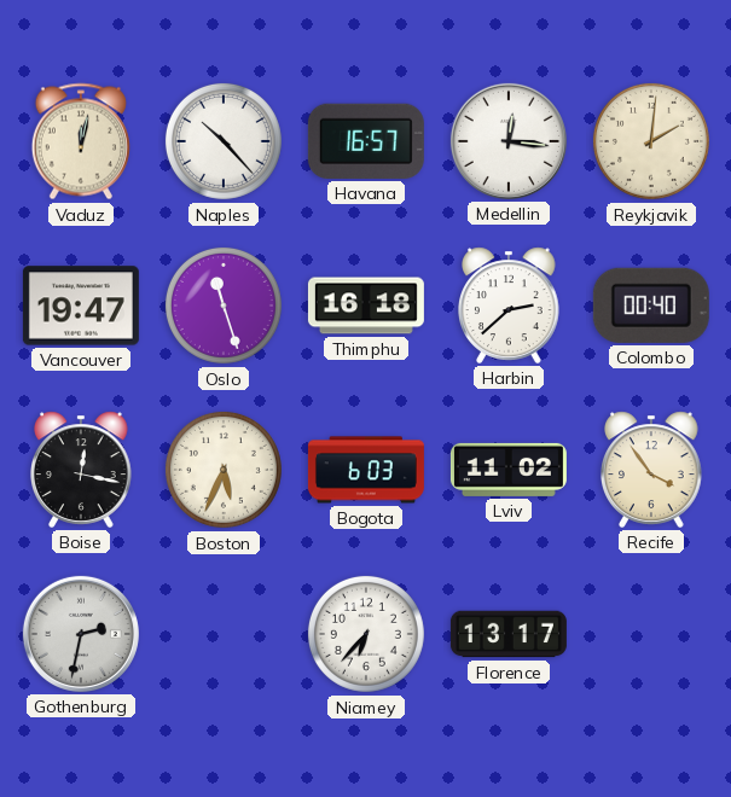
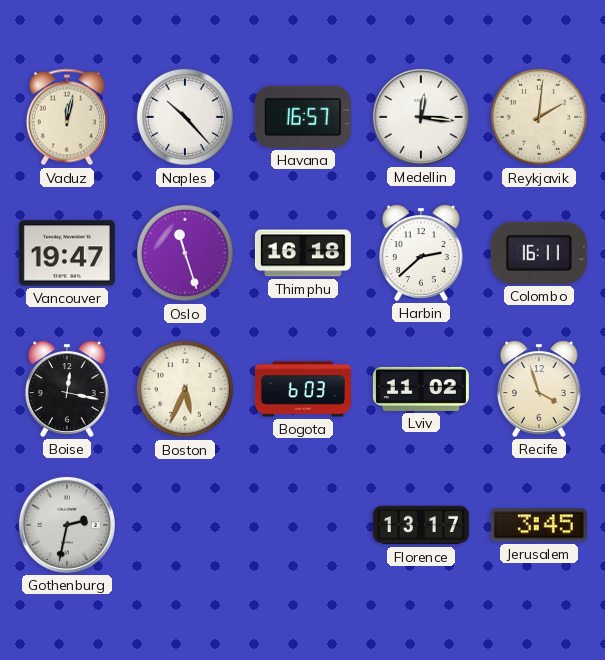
Colombo: 00:40 -> 16:11
Recife: 3:54 -> 3:57
Niamey: 6:37 -> none
Jerusalem: none -> 3:45
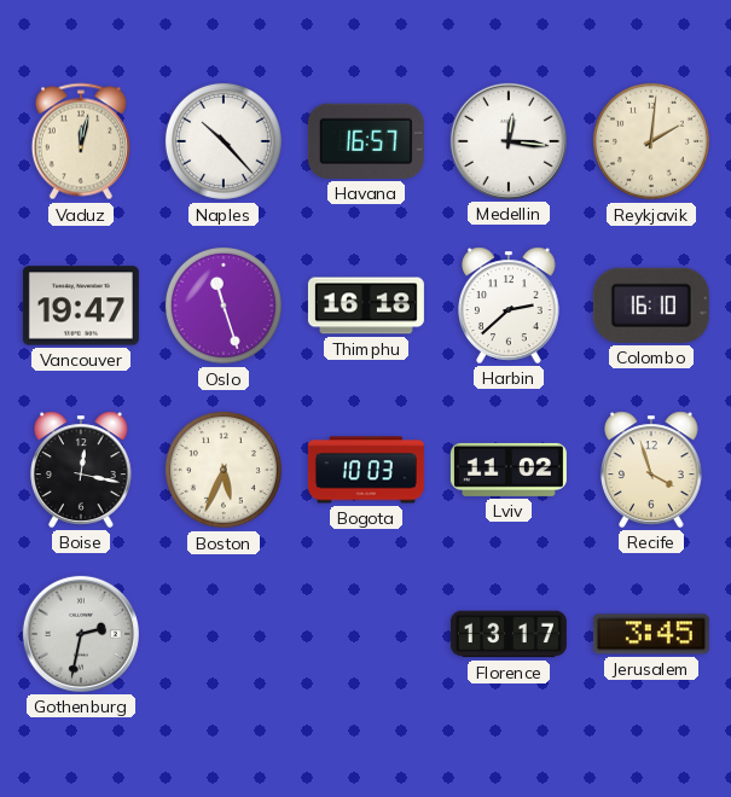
Colombo: 16:11 -> 16:10
Bogota: 6:03 -> 10:03
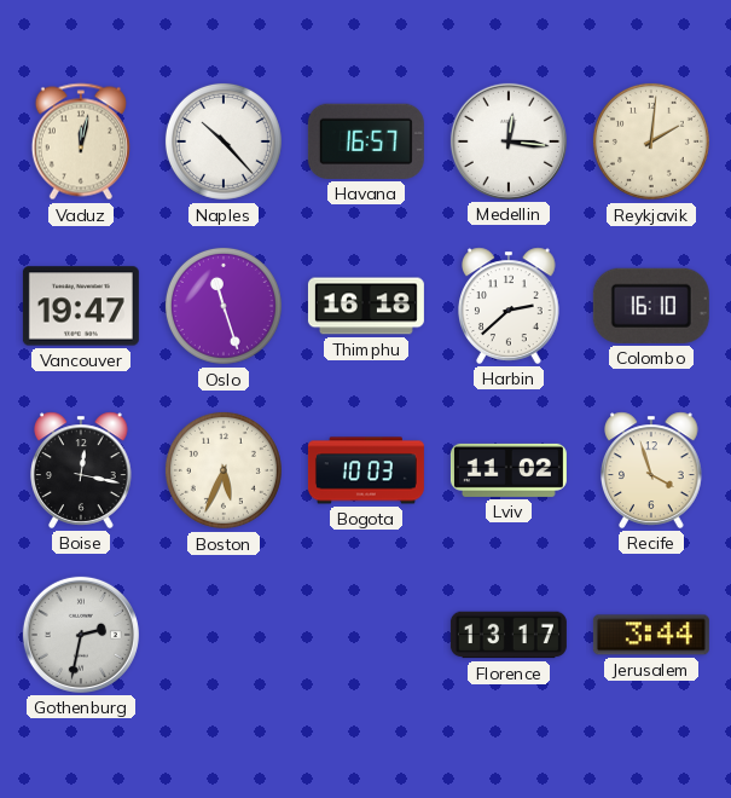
Jerusalem: 3:45 -> 3:44
